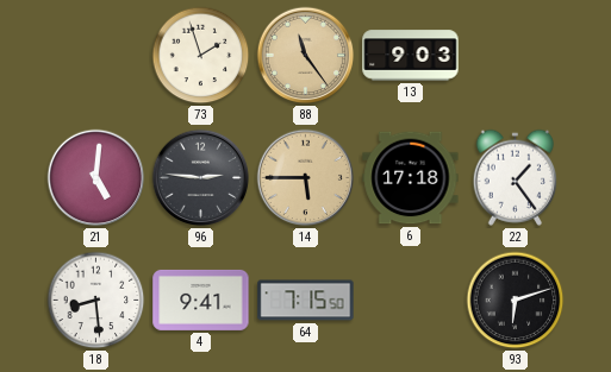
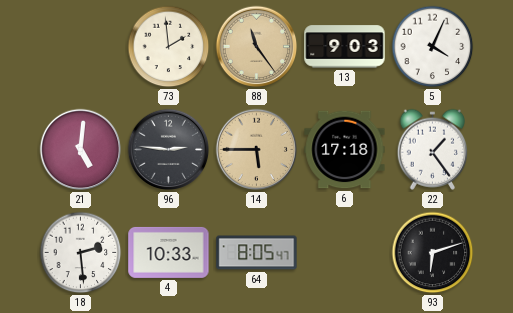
73: 1:57 -> 1:59
5: none -> 4:04
18: 8:29 -> 2:29
4: 9:41 -> 10:33
64: 7:15 -> 8:05
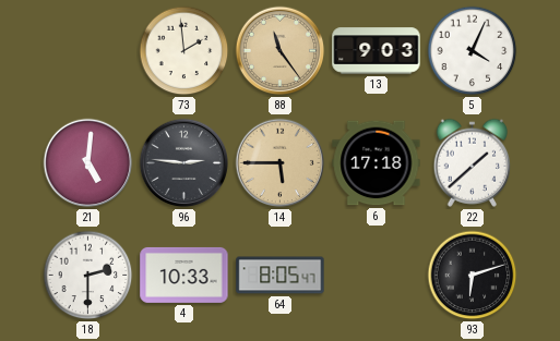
22: 1:24 -> 1:38
18: 2:29 -> 2:30
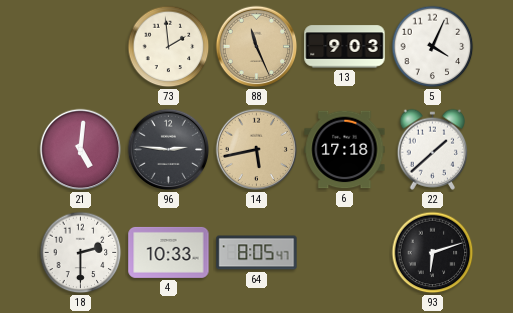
88: 11:24 -> 11:26
14: 5:45 -> 5:43
